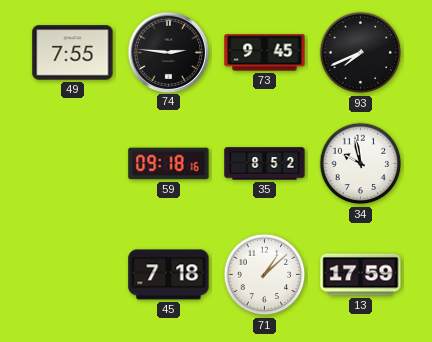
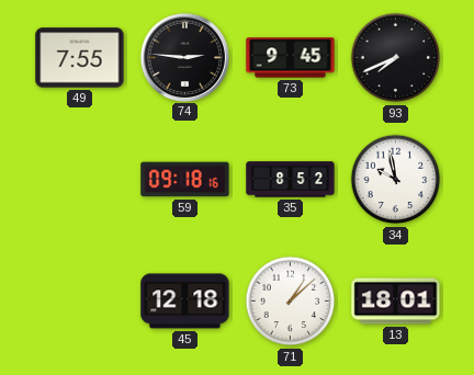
45: 7:18 -> 12:18
13: 17:59 -> 18:01
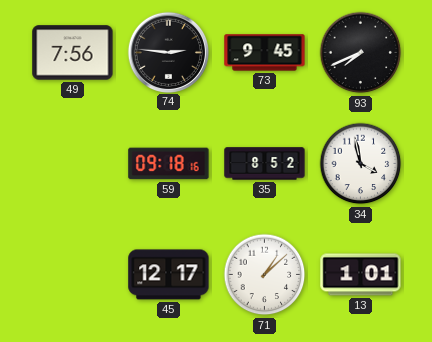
49: 7:55 -> 7:56
34: 9:58 -> 3:58
45: 12:18 -> 12:17
13: 18:01 -> 1:01
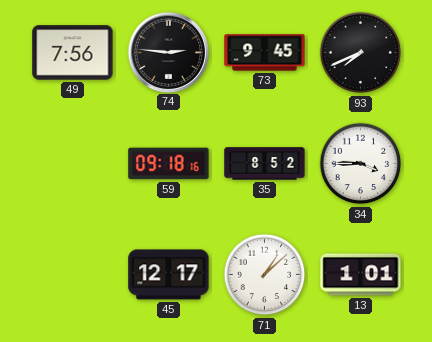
34: 3:58 -> 3:45
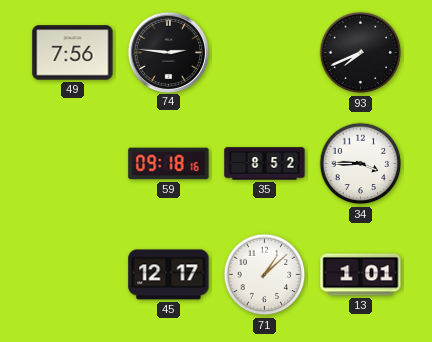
73: 9:45 -> none
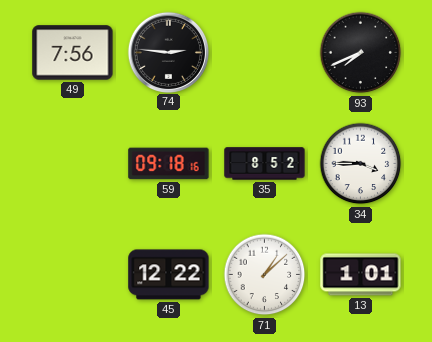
45: 12:17 -> 12:22
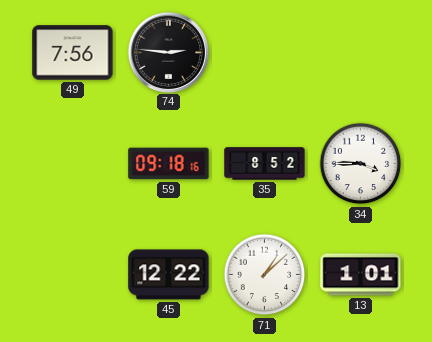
93: 7:41 -> none
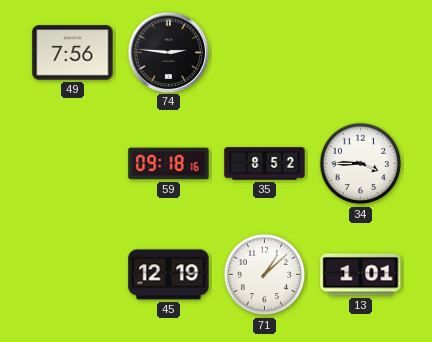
45: 12:22 -> 12:19
